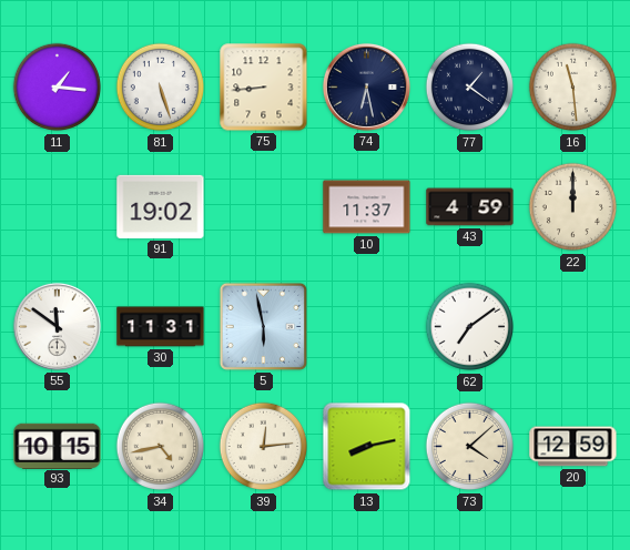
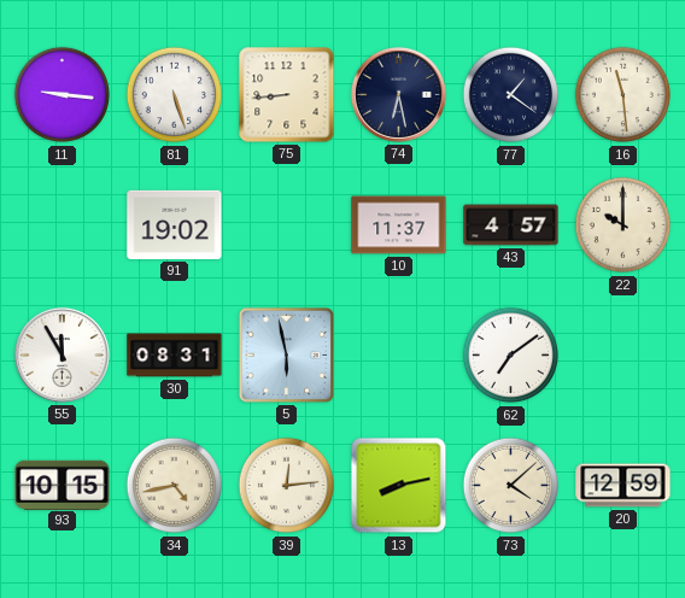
11: 1:16 -> 9:16
43: 4:59 -> 4:57
22: 12:00 -> 10:00
55: 11:51 -> 11:55
30: 11:31 -> 08:31
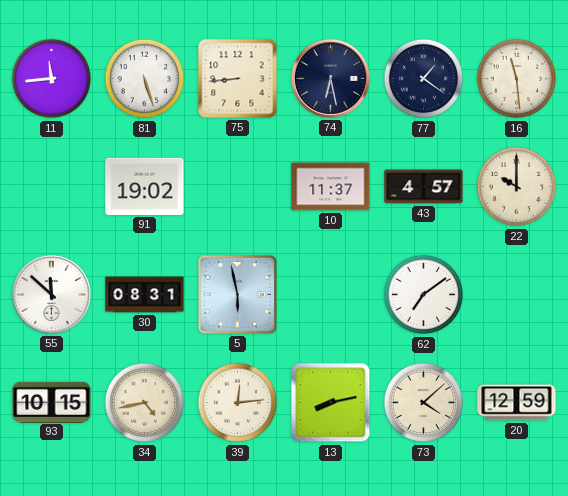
11: 9:16 -> 11:44
55: 11:55 -> 11:52
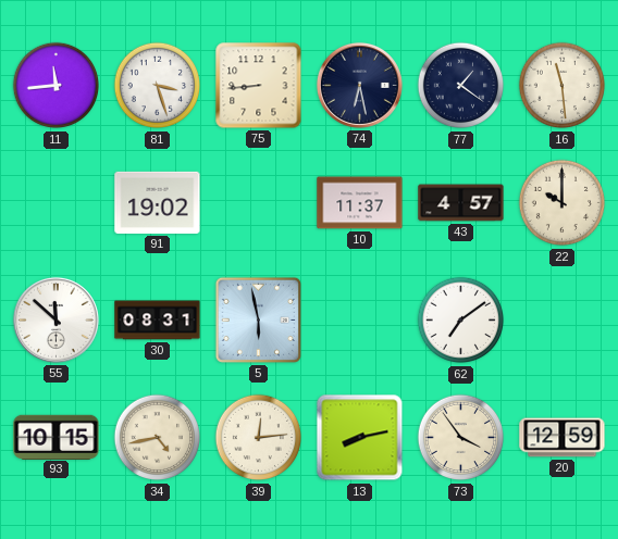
81: 5:27 -> 3:27
73: 4:08 -> 3:54
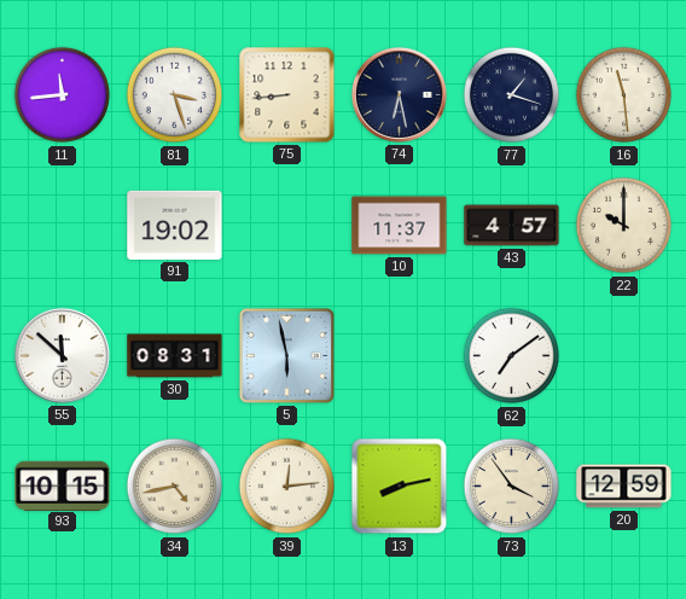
77: 1:21 -> 1:18
